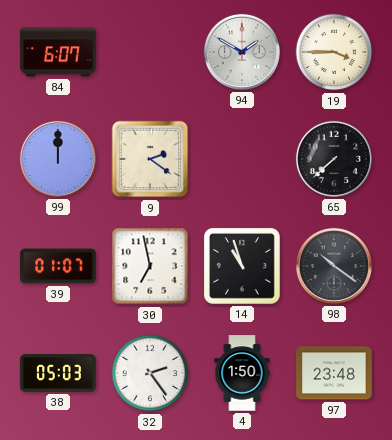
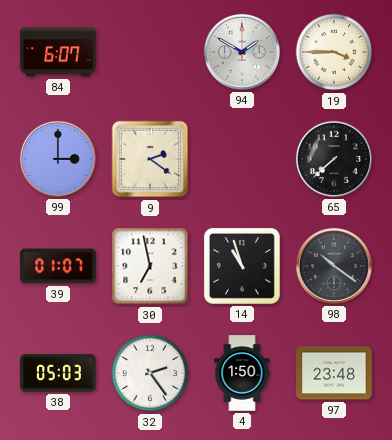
99: 12:00 -> 3:00
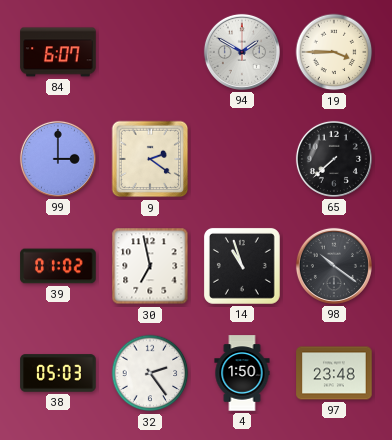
39: 01:07 -> 01:02
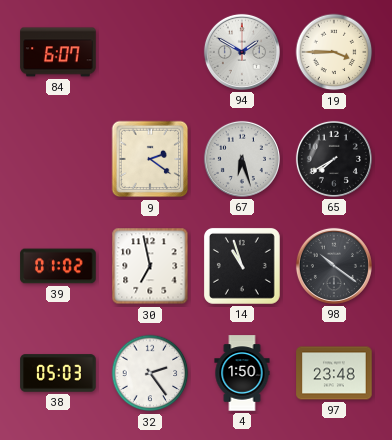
99: 3:00 -> none
67: none -> 6:27
65: 7:38 -> 7:40
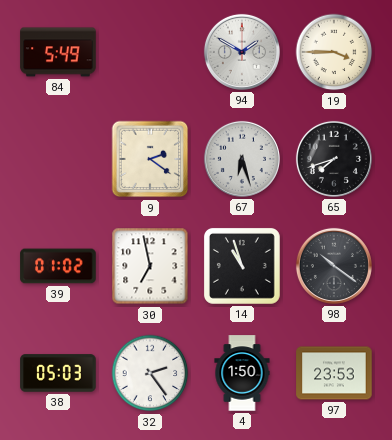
84: 6:07 -> 5:49
65: 7:40 -> 7:42
97: 23:48 -> 23:53
